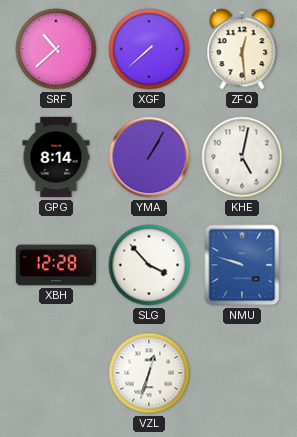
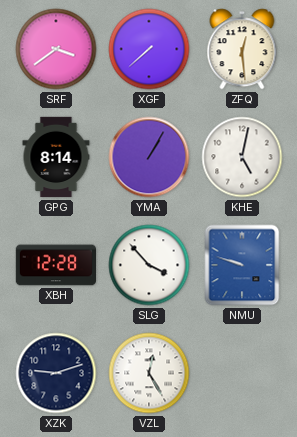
SRF: 10:38 -> 3:39
XZK: none -> 9:12
VZL: 12:33 -> 12:25
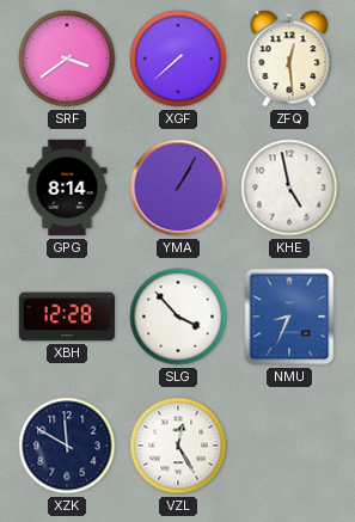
KHE: 5:02 -> 4:58
NMU: 9:48 -> 8:34
XZK: 9:12 -> 11:50
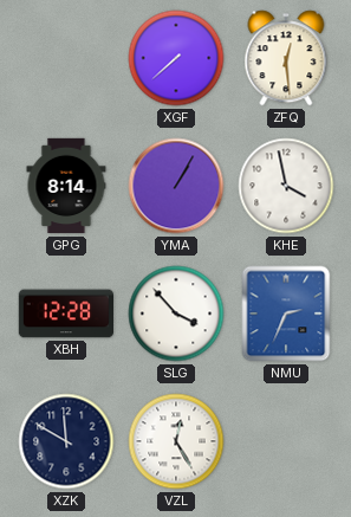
SRF: 3:39 -> none
KHE: 4:58 -> 3:58
NMU: 8:34 -> 2:34
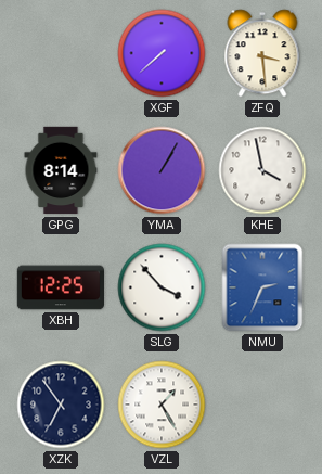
ZFQ: 12:29 -> 3:29
XBH: 12:28 -> 12:25
XZK: 11:50 -> 6:54
VZL: 12:25 -> 1:25
